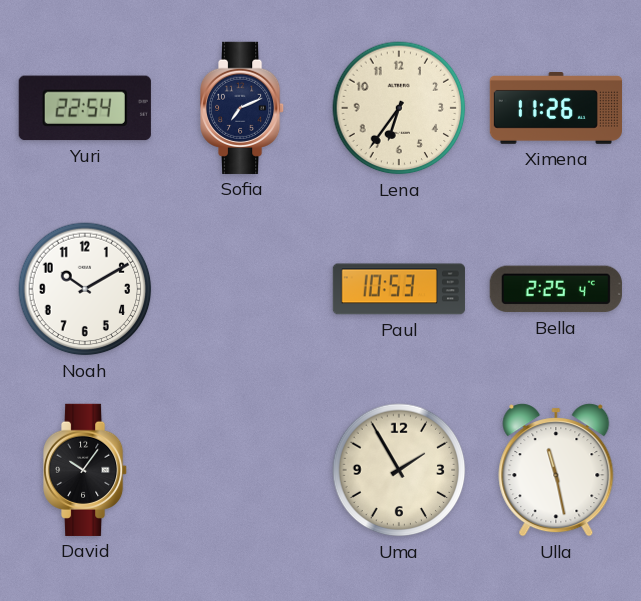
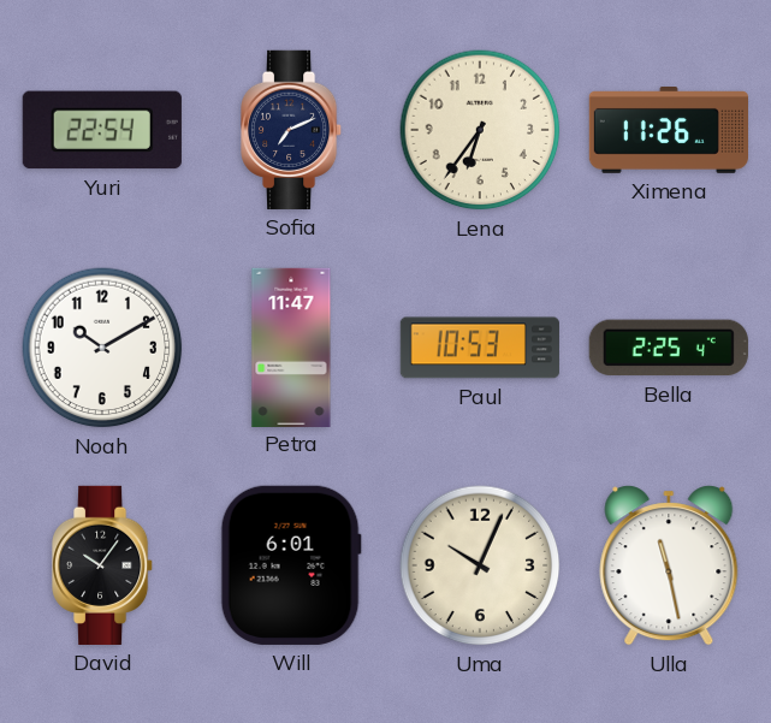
Petra: none -> 11:47
Will: none -> 6:01
Uma: 1:55 -> 10:04
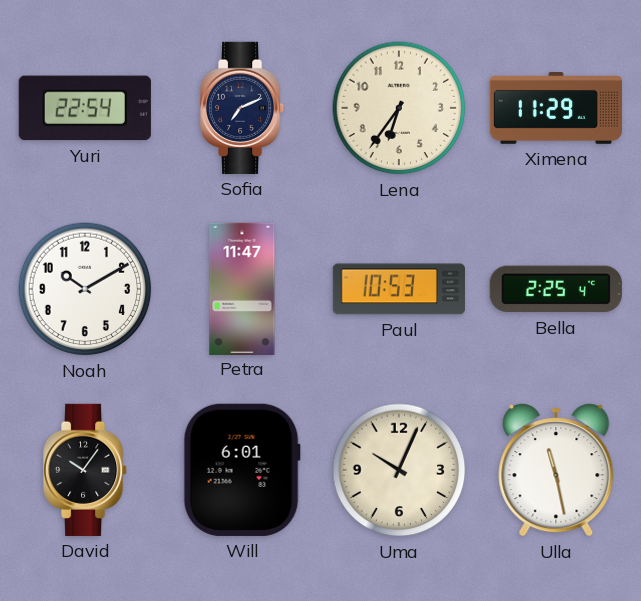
Ximena: 11:26 -> 11:29
